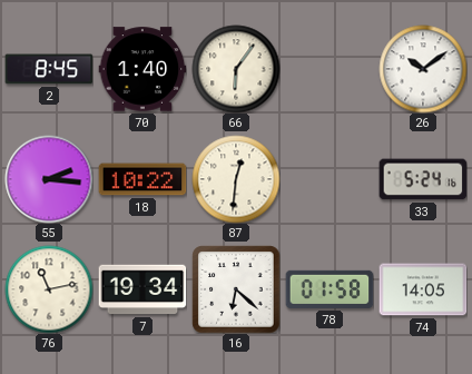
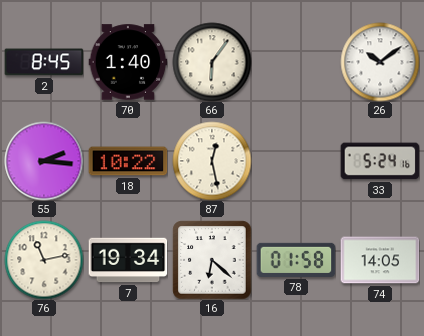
87: 12:31 -> 12:28
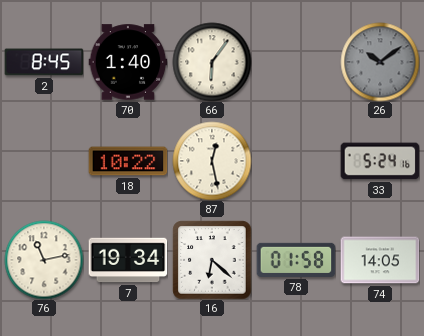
26 dial: white -> grey
55: 2:16 -> none
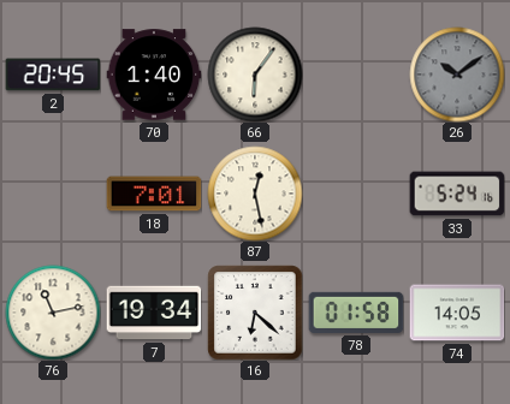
2: 8:45 -> 20:45
18: 10:22 -> 7:01
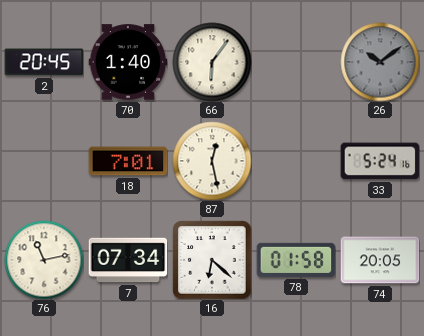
7: 19:34 -> 07:34
74: 14:05 -> 20:05
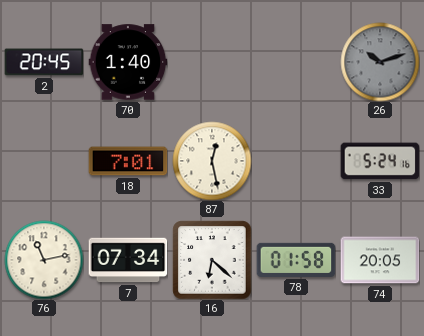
66: 6:06 -> none
26: 10:09 -> 10:12
